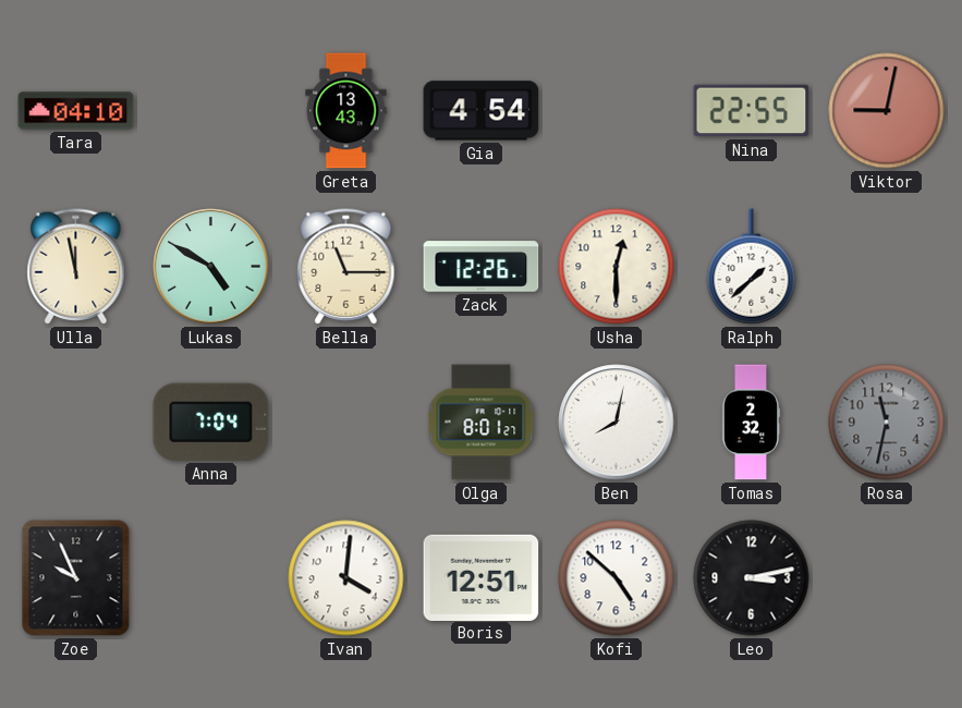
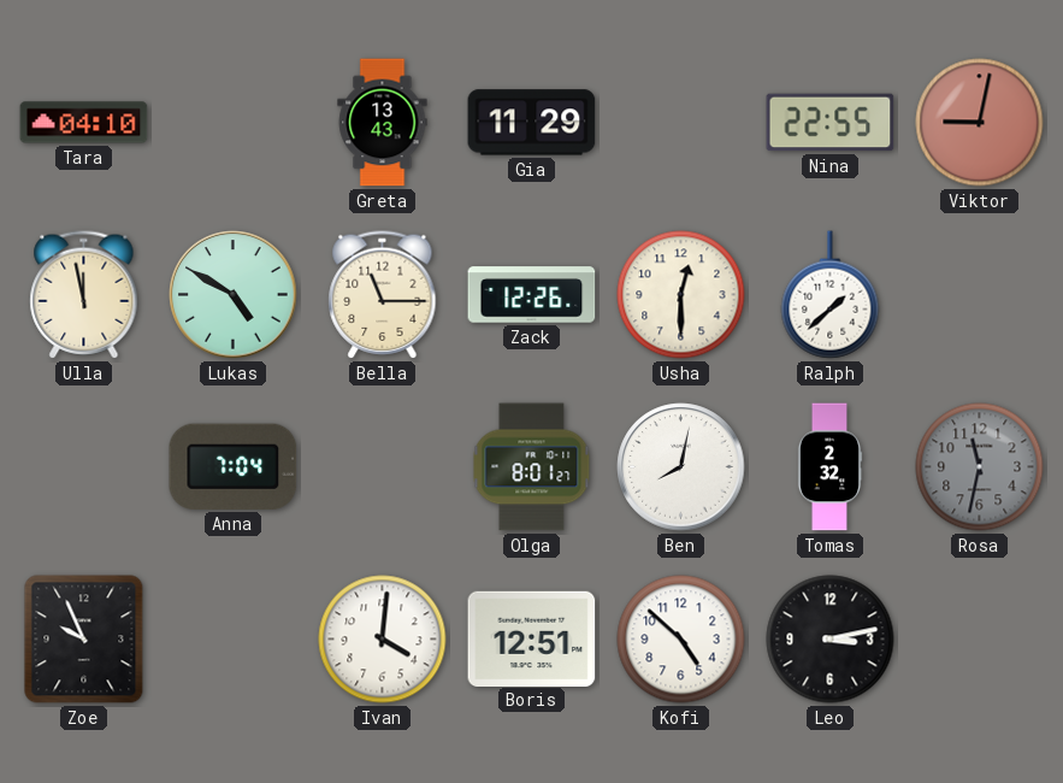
Gia: 4:54 -> 11:29
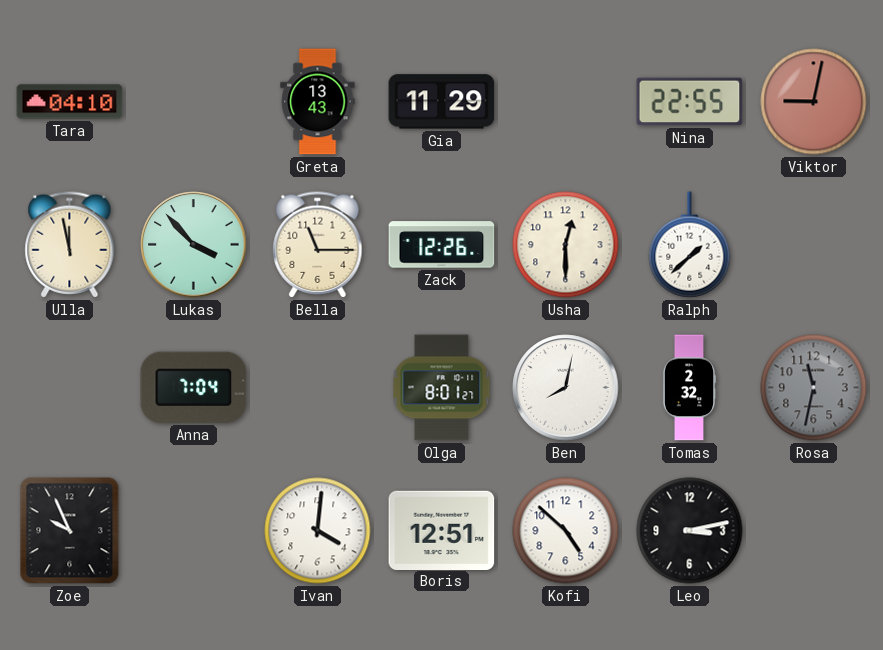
Lukas: 4:50 -> 3:53
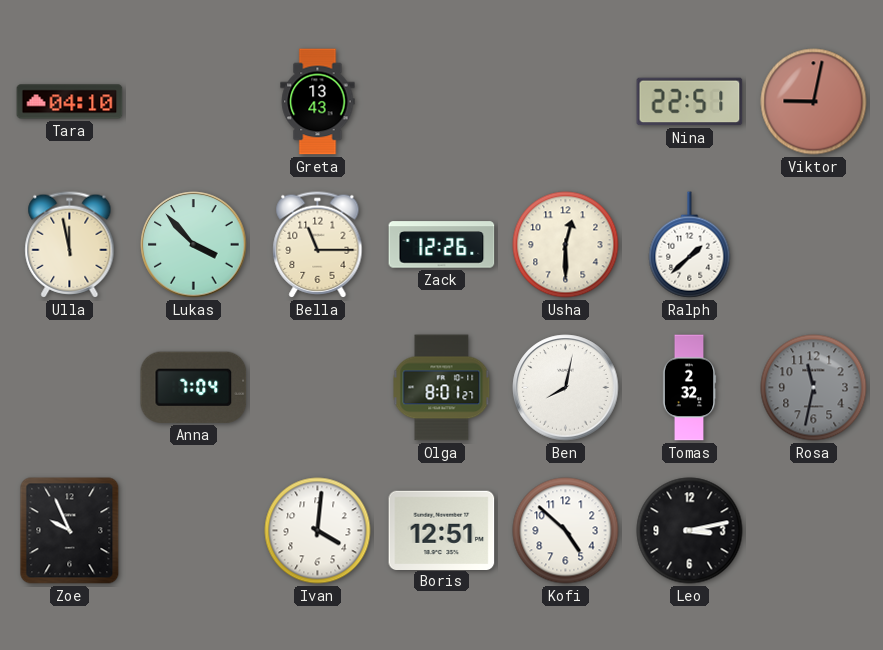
Gia: 11:29 -> none
Nina: 22:55 -> 22:51
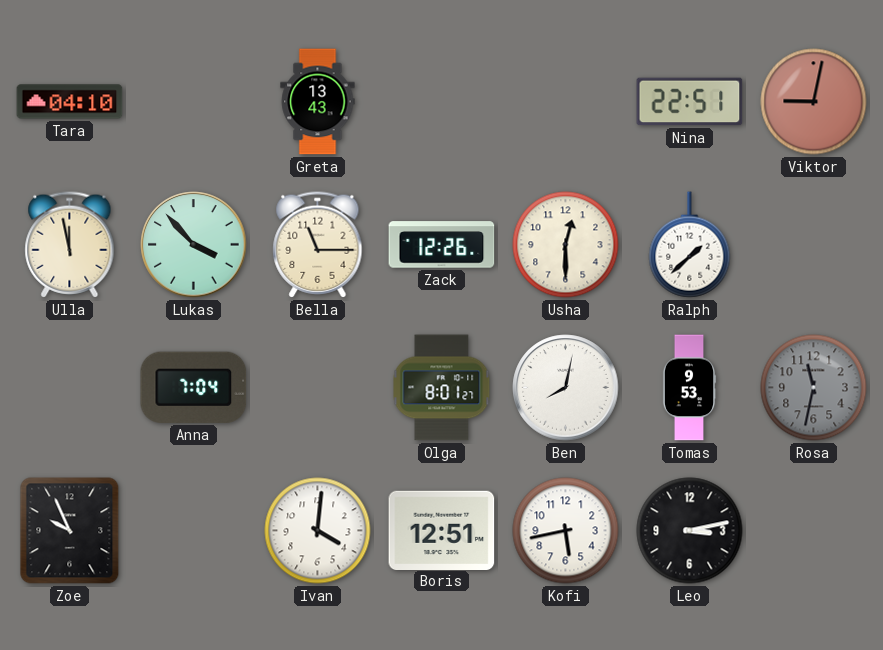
Tomas: 2:32 -> 9:53
Kofi: 4:52 -> 5:43
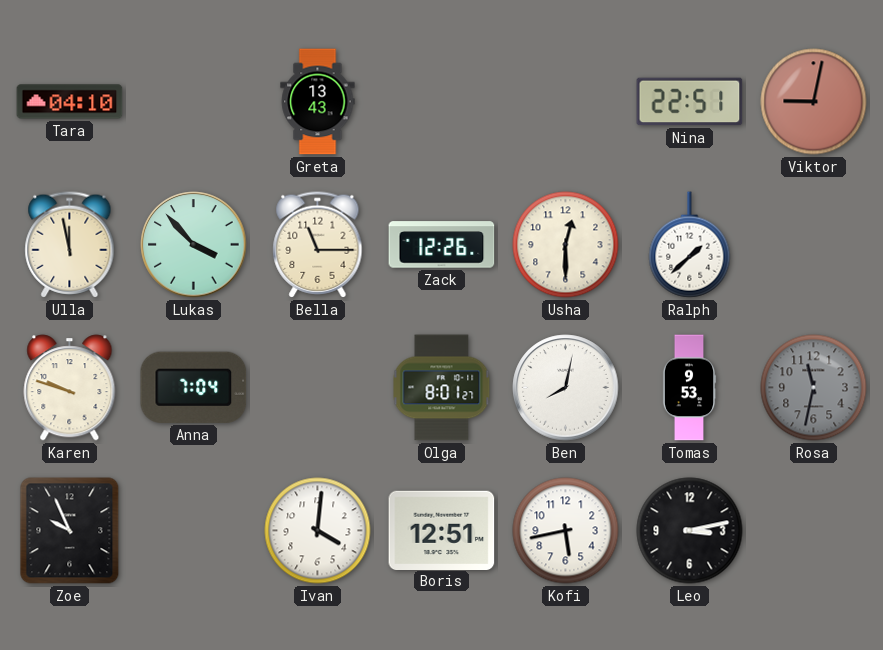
Karen: none -> 9:48
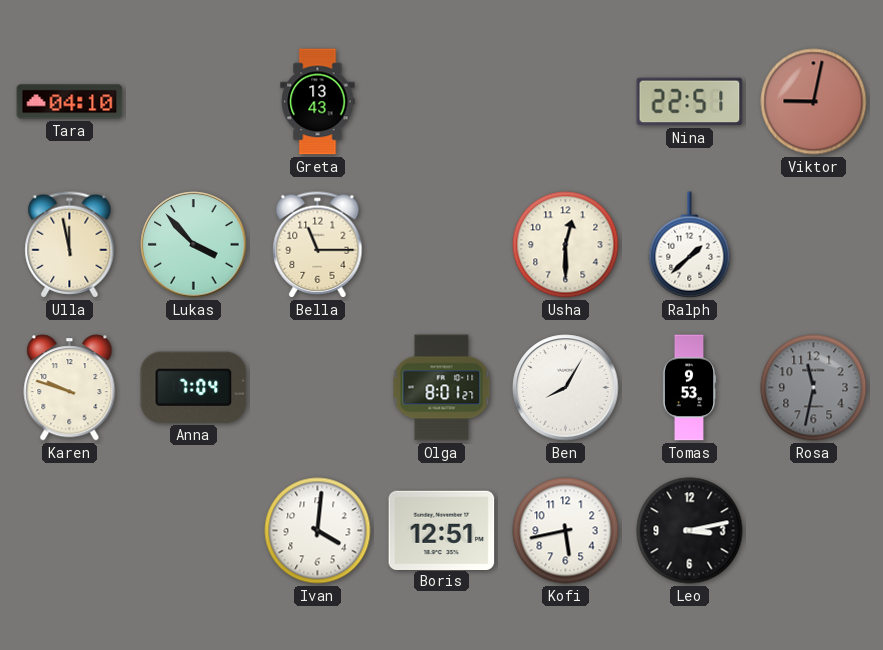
Zack: 12:26 -> none
Ben: 8:02 -> 8:05
Zoe: 9:56 -> none
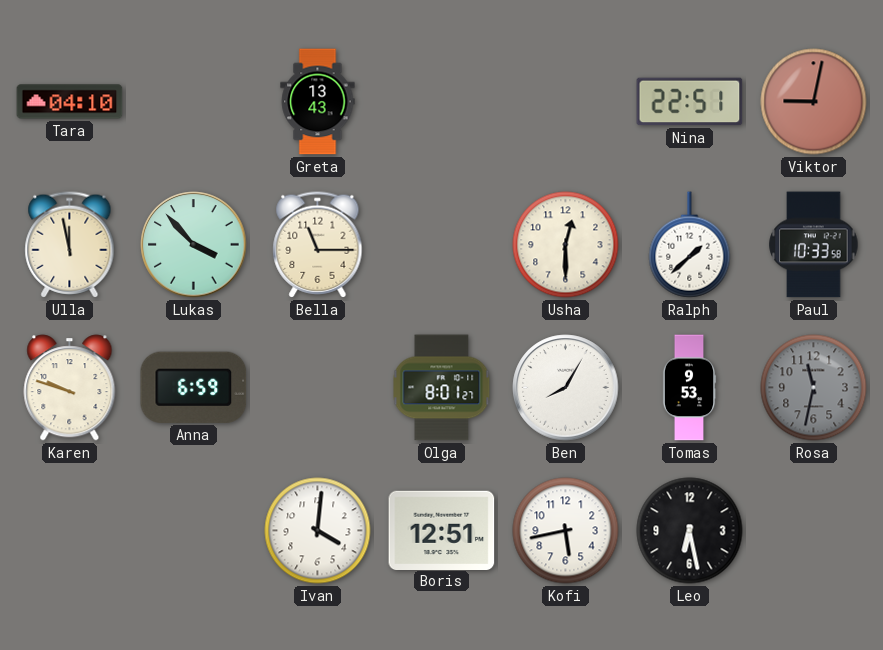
Paul: none -> 10:33
Anna: 7:04 -> 6:59
Leo: 3:13 -> 6:28
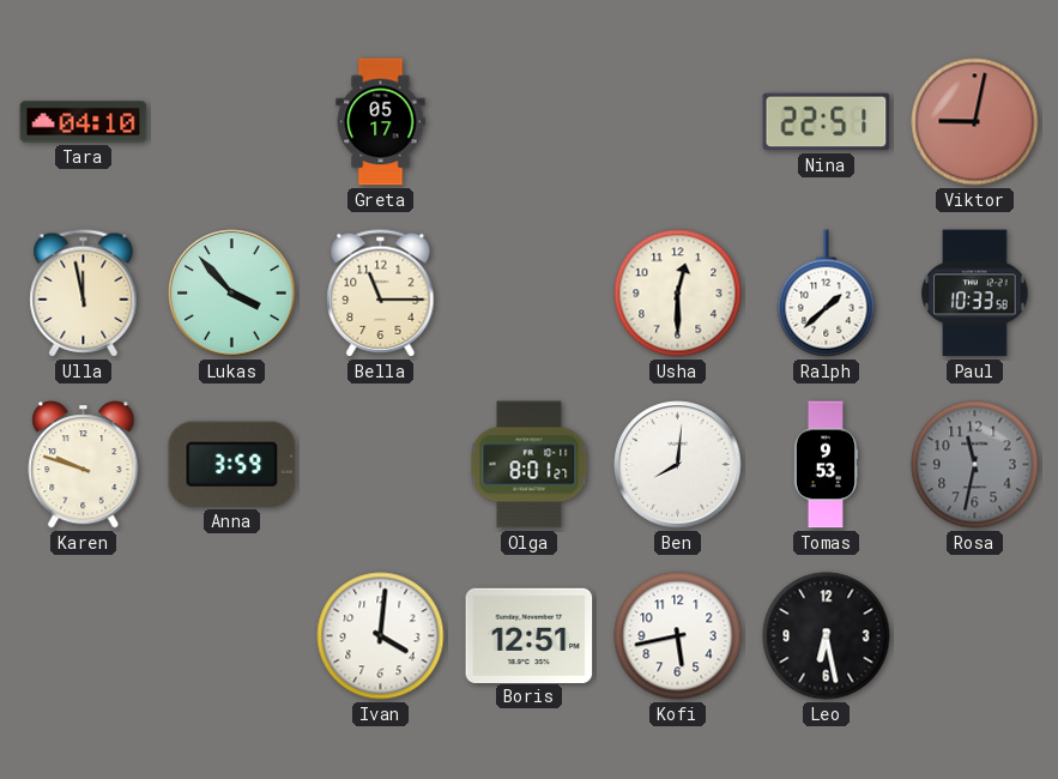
Greta: 13:43 -> 05:17
Anna: 6:59 -> 3:59
Ben: 8:05 -> 8:01
